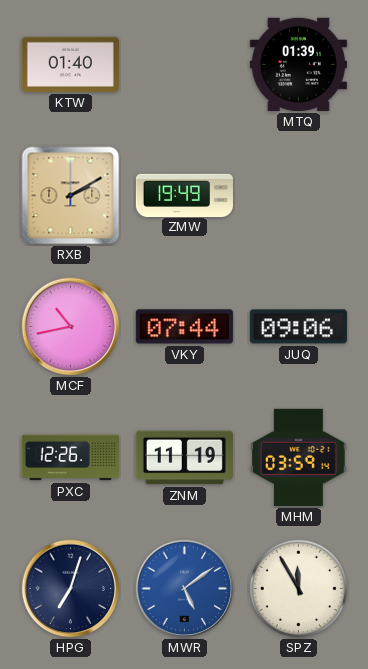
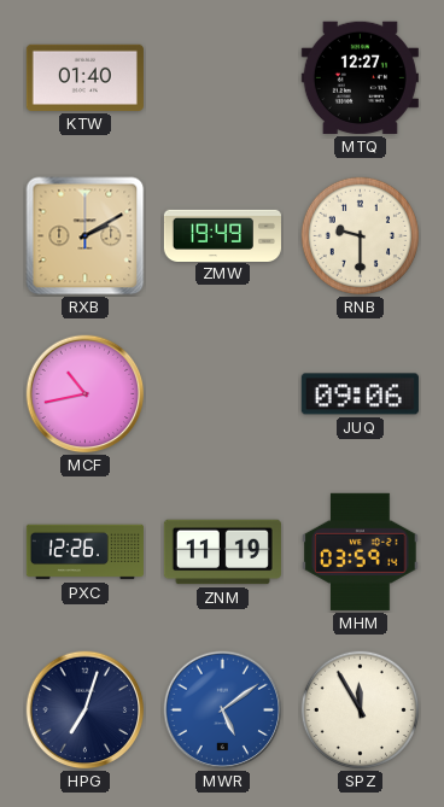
MTQ: 01:39 -> 12:27
RNB: none -> 9:30
VKY: 07:44 -> none
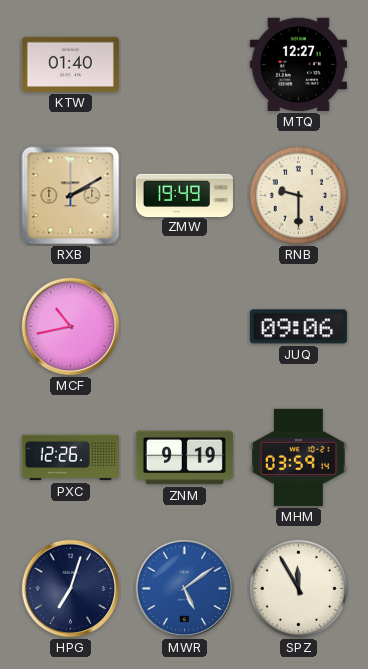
ZNM: 11:19 -> 9:19
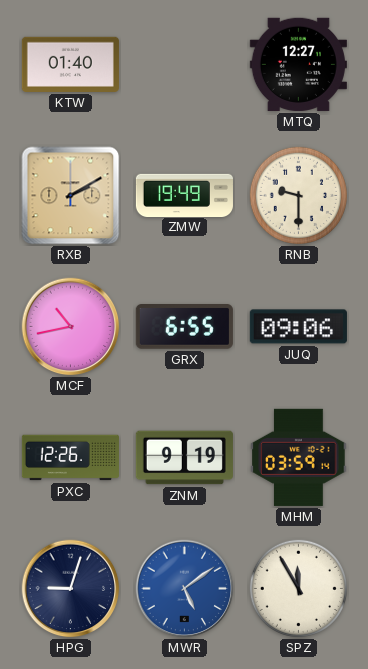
GRX: none -> 6:55
HPG: 7:03 -> 9:03
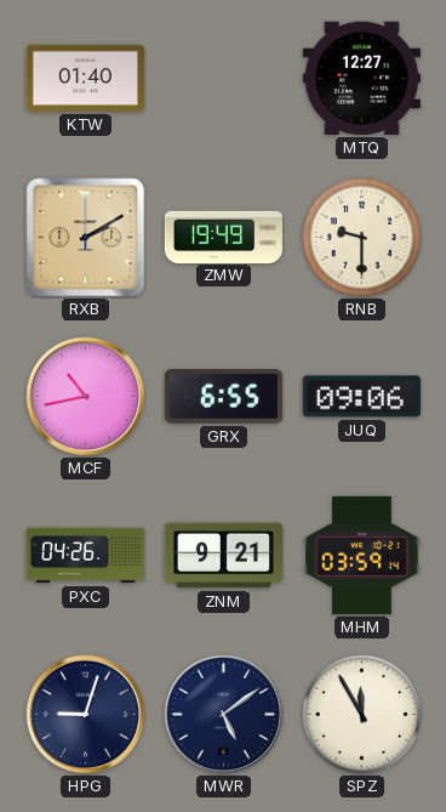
PXC: 12:26 -> 04:26
ZNM: 9:19 -> 9:21
MWR dial: blue -> navy
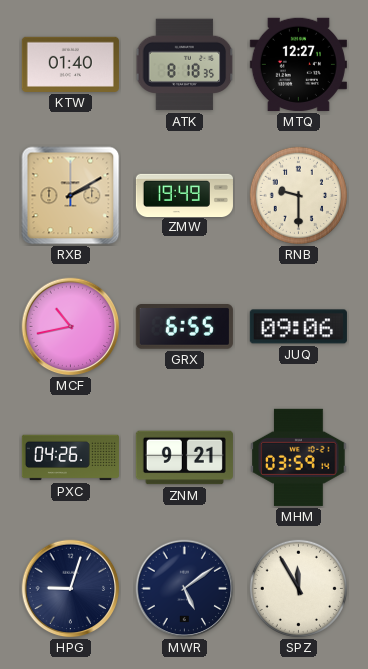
ATK: none -> 8:18
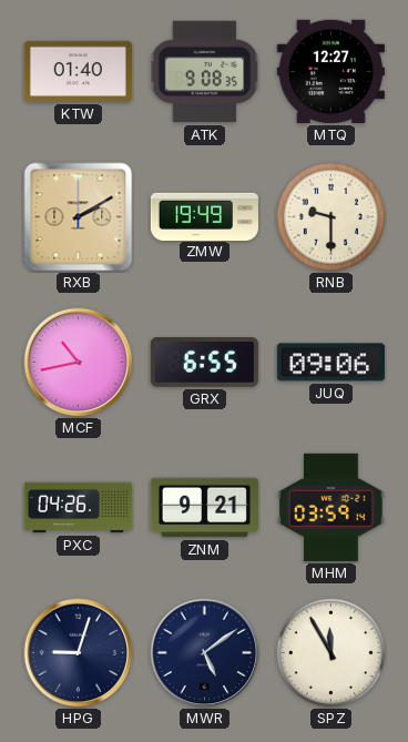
ATK: 8:18 -> 9:08
